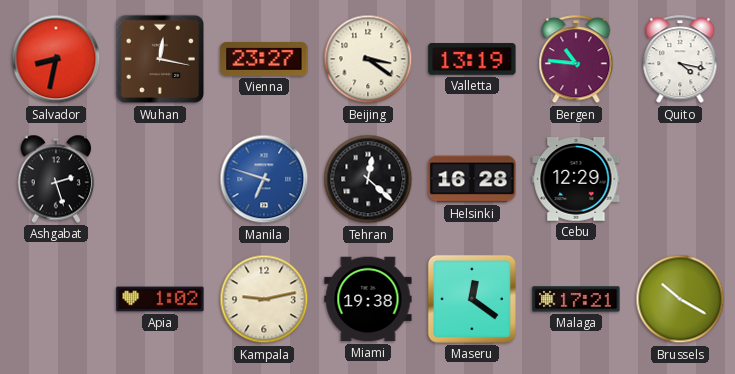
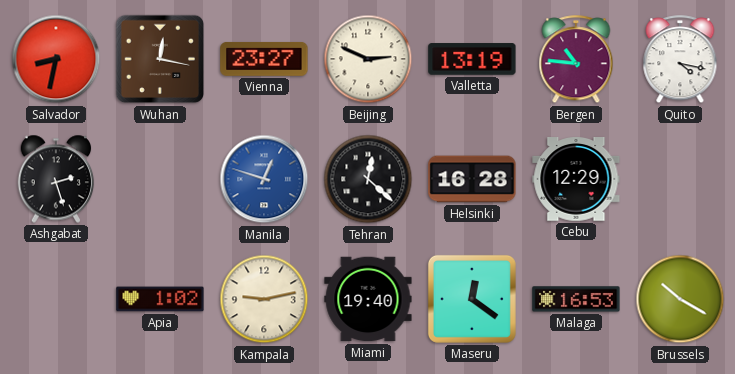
Beijing: 3:21 -> 2:49
Manila: 6:48 -> 12:48
Miami: 19:38 -> 19:40
Malaga: 17:21 -> 16:53
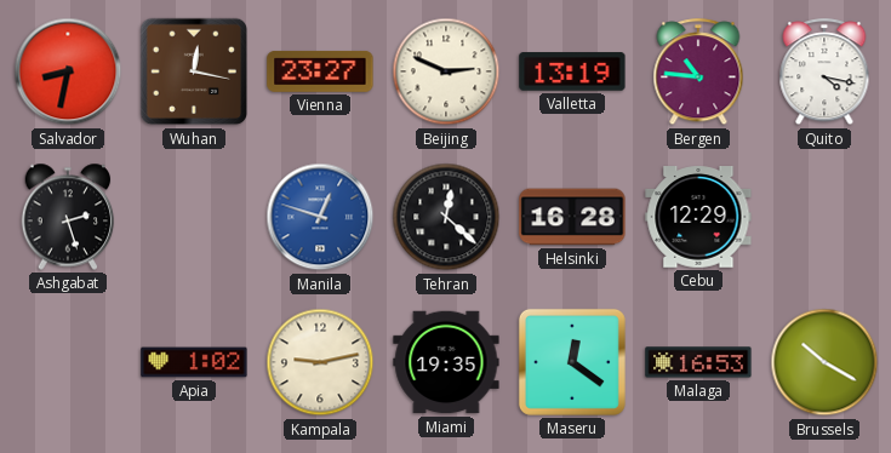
Miami: 19:40 -> 19:35
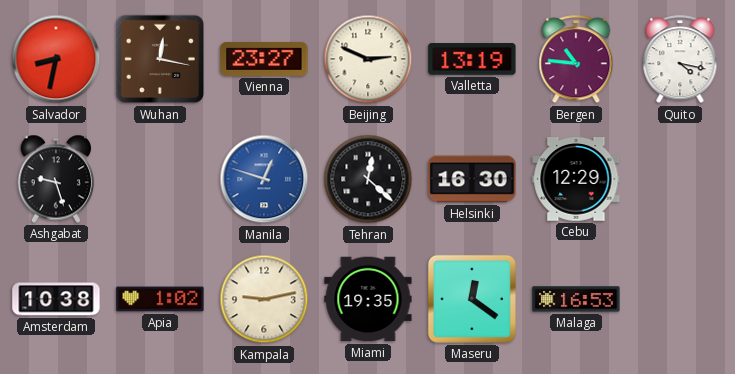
Ashgabat: 2:27 -> 9:27
Helsinki: 16:28 -> 16:30
Amsterdam: none -> 10:38
Brussels: 10:20 -> none
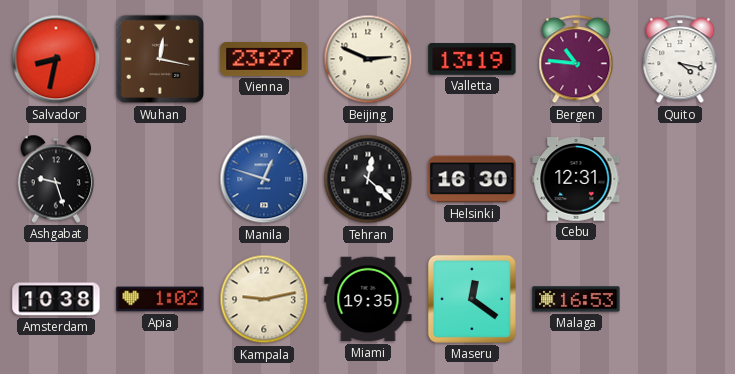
Cebu: 12:29 -> 12:31
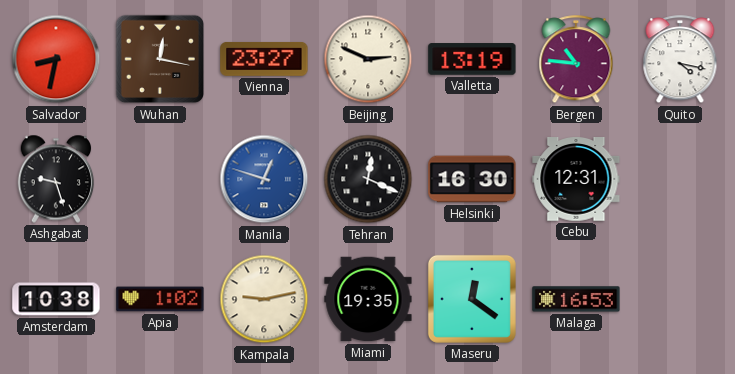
Tehran: 12:22 -> 12:19
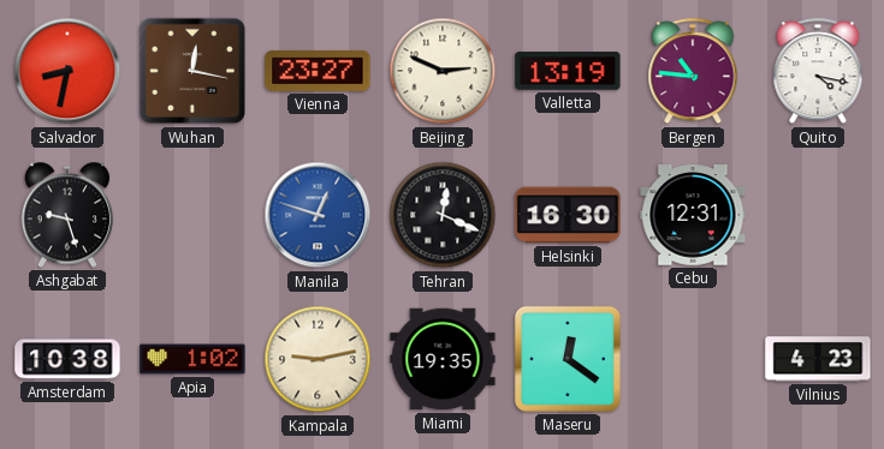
Malaga: 16:53 -> none
Vilnius: none -> 4:23
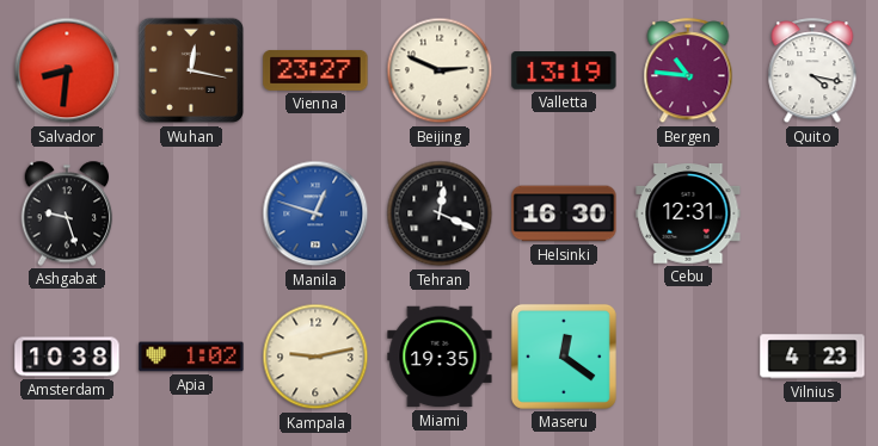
Salvador: 8:32 -> 8:31
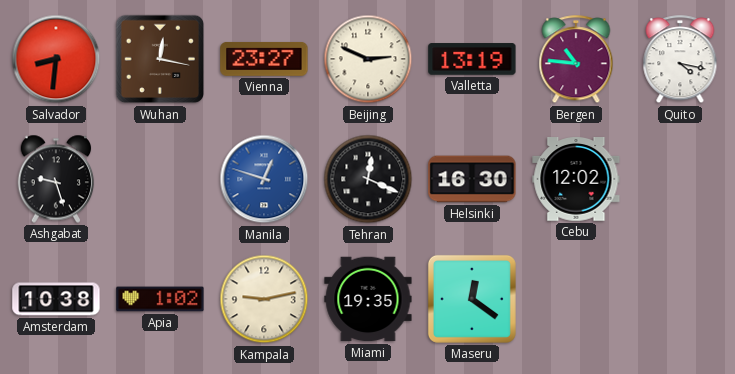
Cebu: 12:31 -> 12:02
Vilnius: 4:23 -> none
